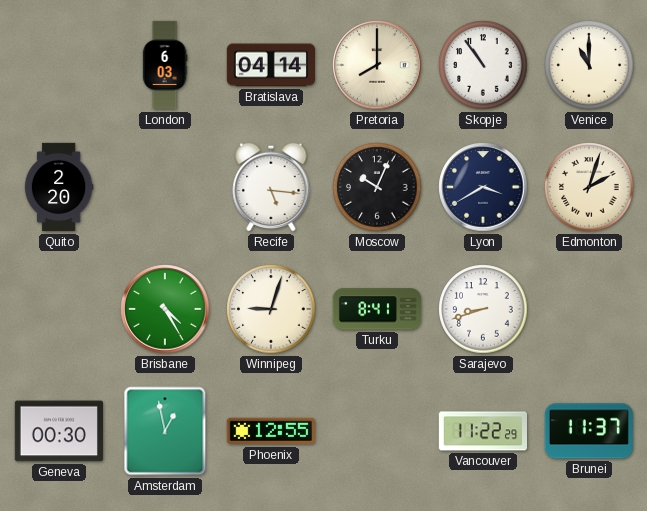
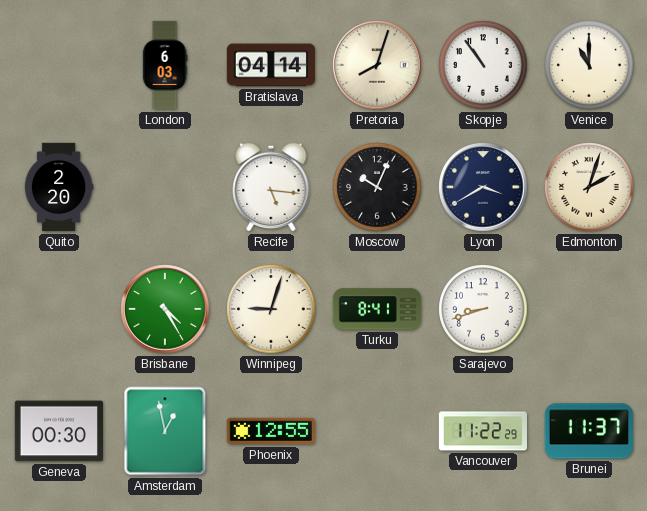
Pretoria: 8:00 -> 8:03
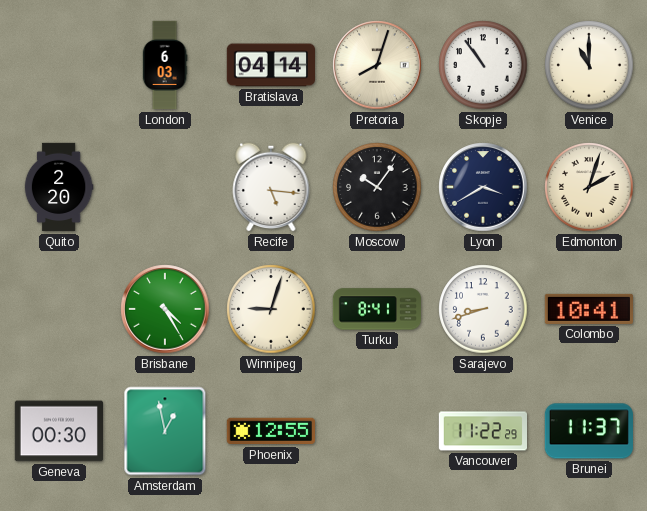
Moscow: 10:04 -> 10:06
Colombo: none -> 10:41
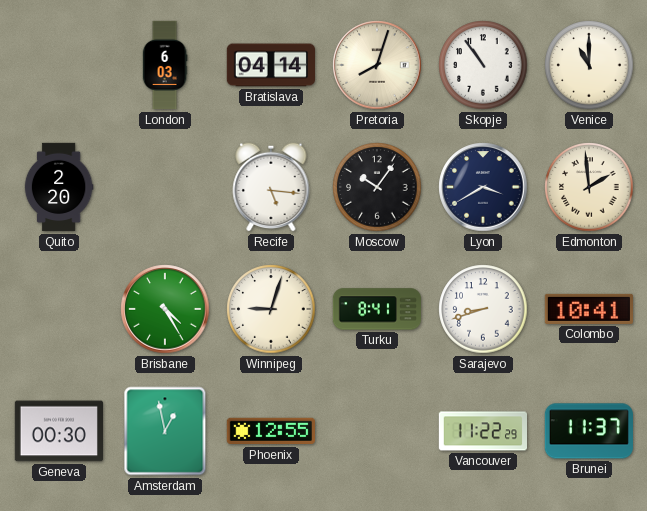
Edmonton: 2:03 -> 1:59
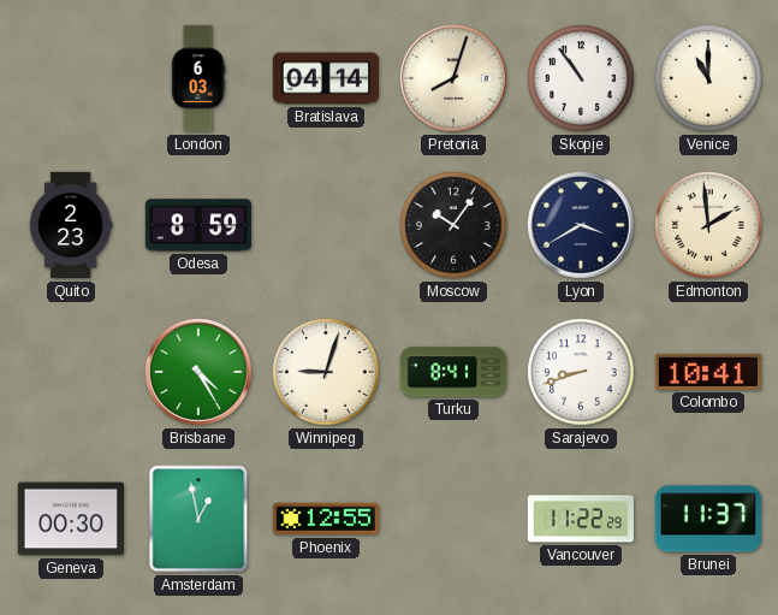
Quito: 2:20 -> 2:23
Odesa: none -> 8:59
Recife: 5:16 -> none
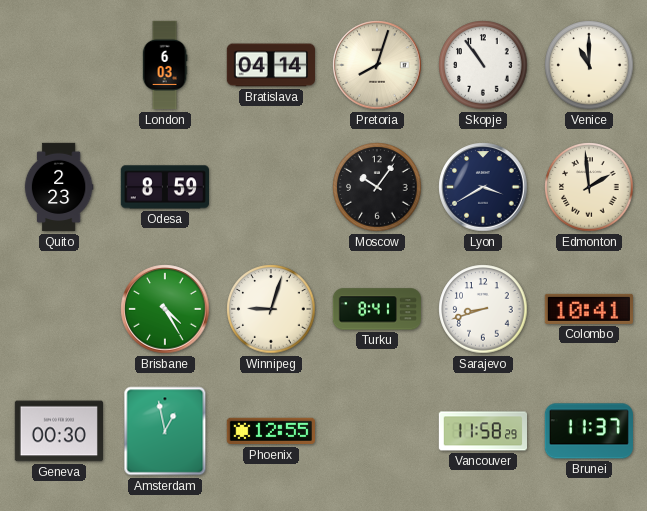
Vancouver: 11:22 -> 11:58
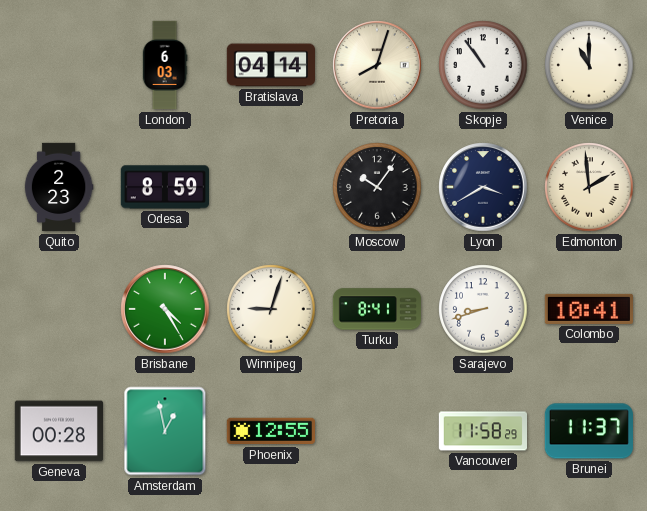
Geneva: 00:30 -> 00:28
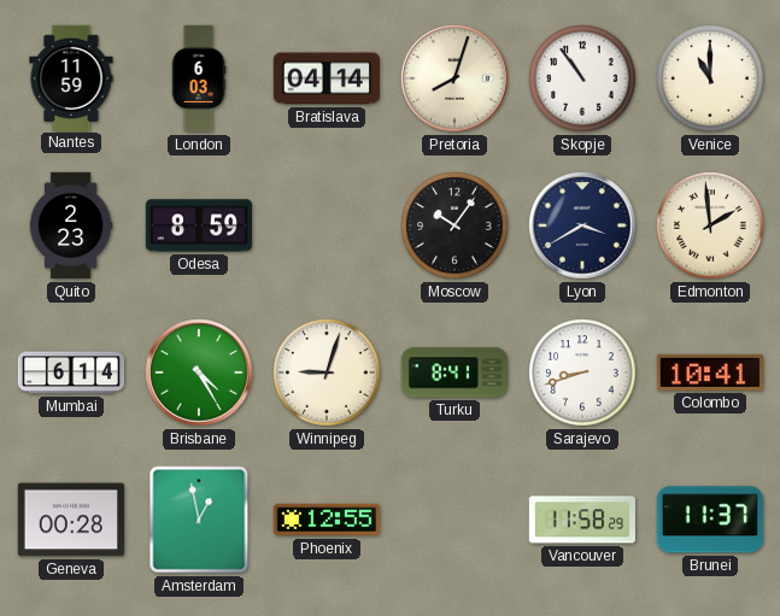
Nantes: none -> 11:59
Mumbai: none -> 6:14
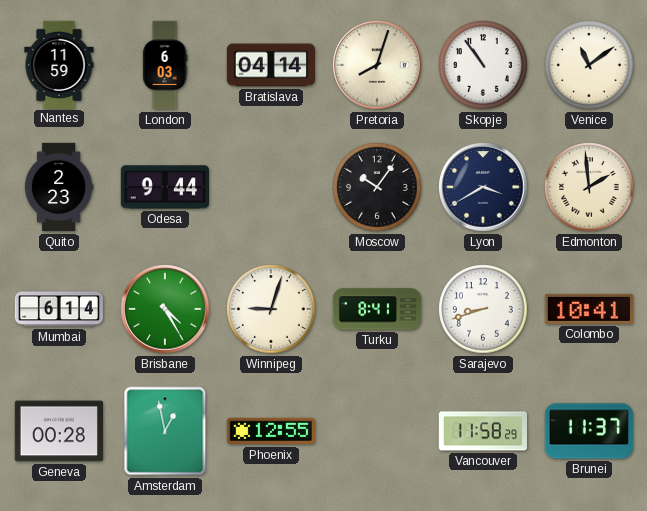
Venice: 11:00 -> 11:09
Odesa: 8:59 -> 9:44
